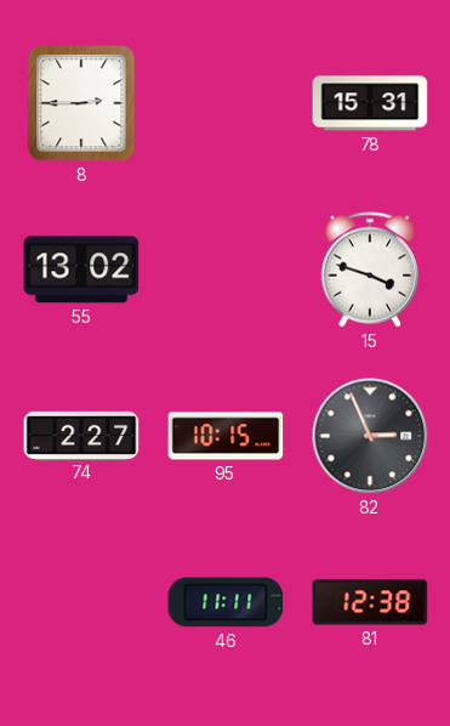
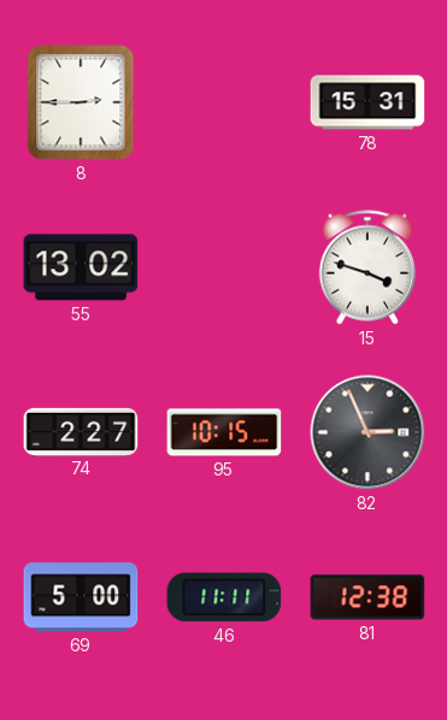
69: none -> 5:00
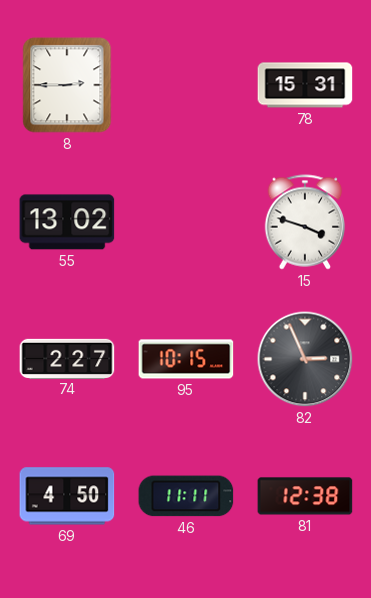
69: 5:00 -> 4:50
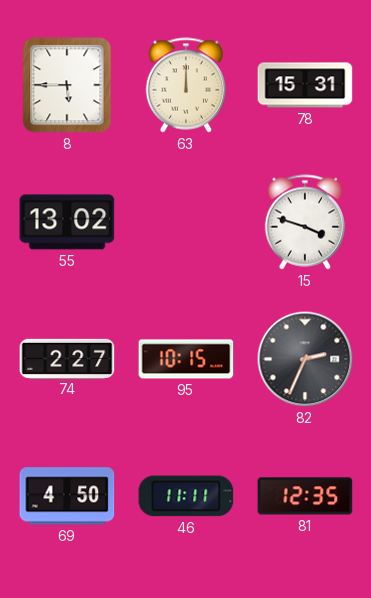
8: 2:45 -> 5:45
63: none -> 12:00
82: 2:56 -> 2:34
81: 12:38 -> 12:35
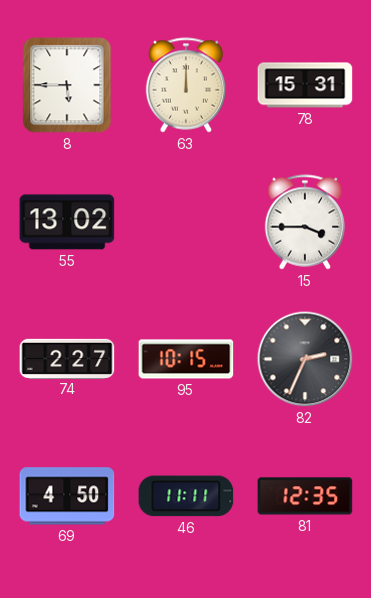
15: 3:48 -> 3:45
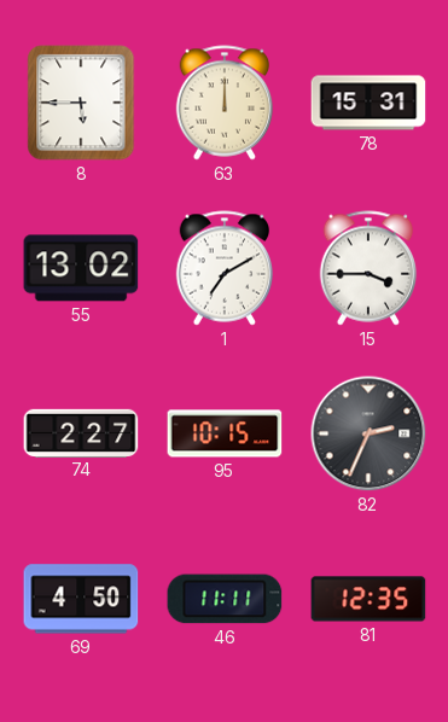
1: none -> 7:10
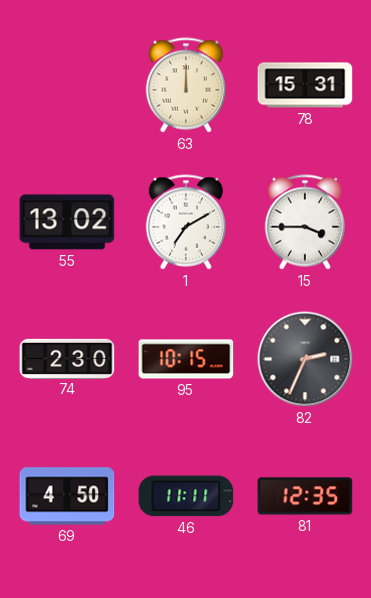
8: 5:45 -> none
74: 2:27 -> 2:30
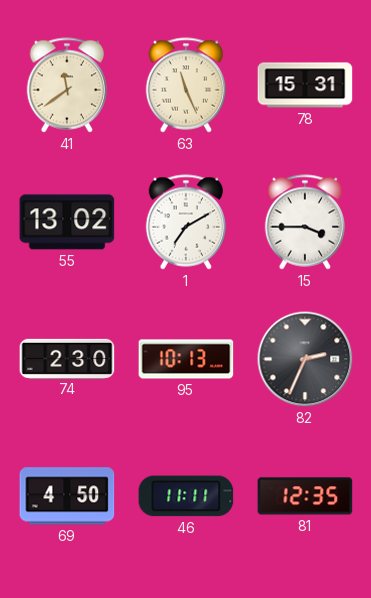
41: none -> 11:39
63: 12:00 -> 11:26
95: 10:15 -> 10:13
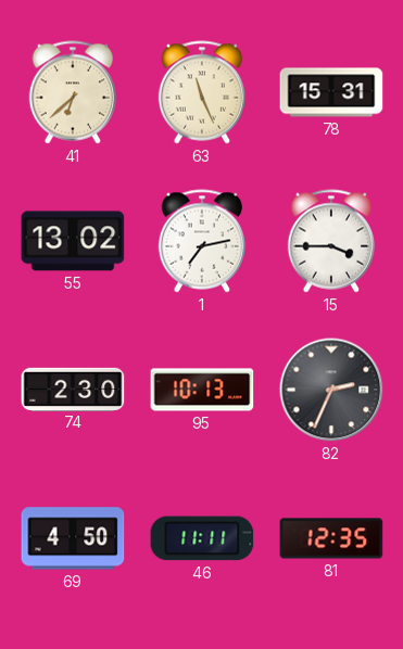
41: 11:39 -> 6:38
1: 7:10 -> 7:13
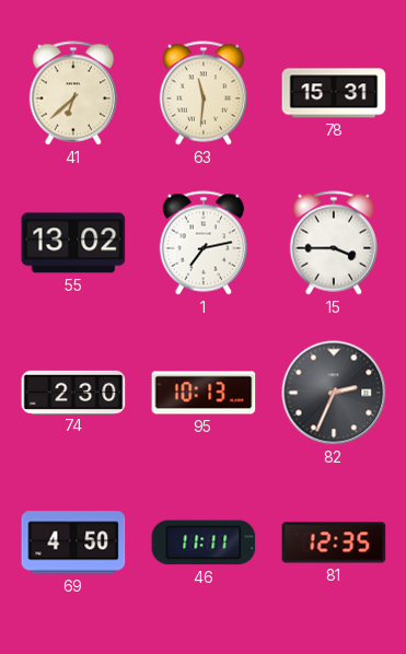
63: 11:26 -> 11:31
